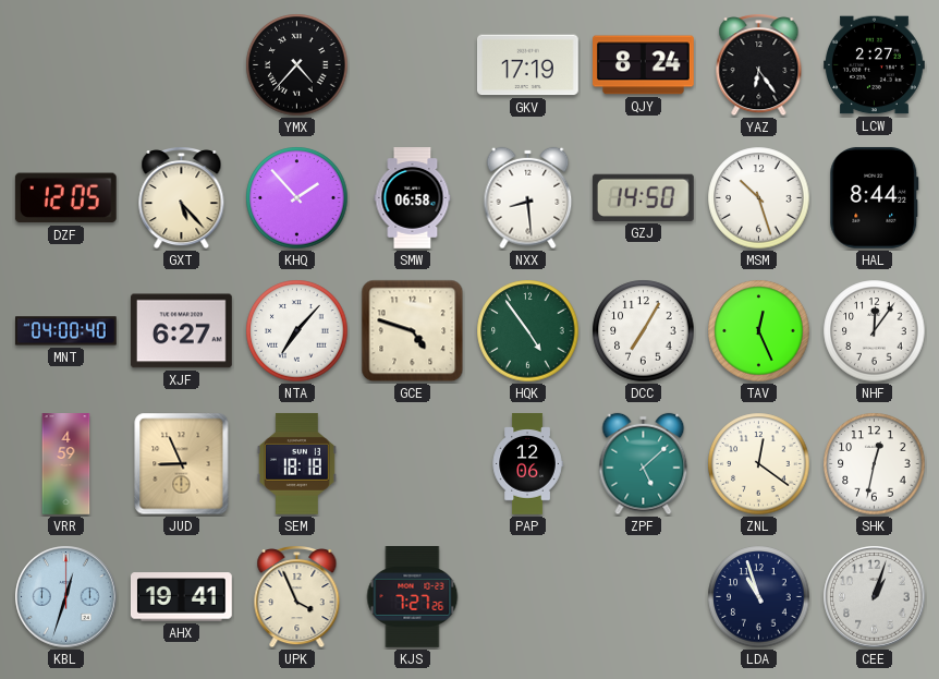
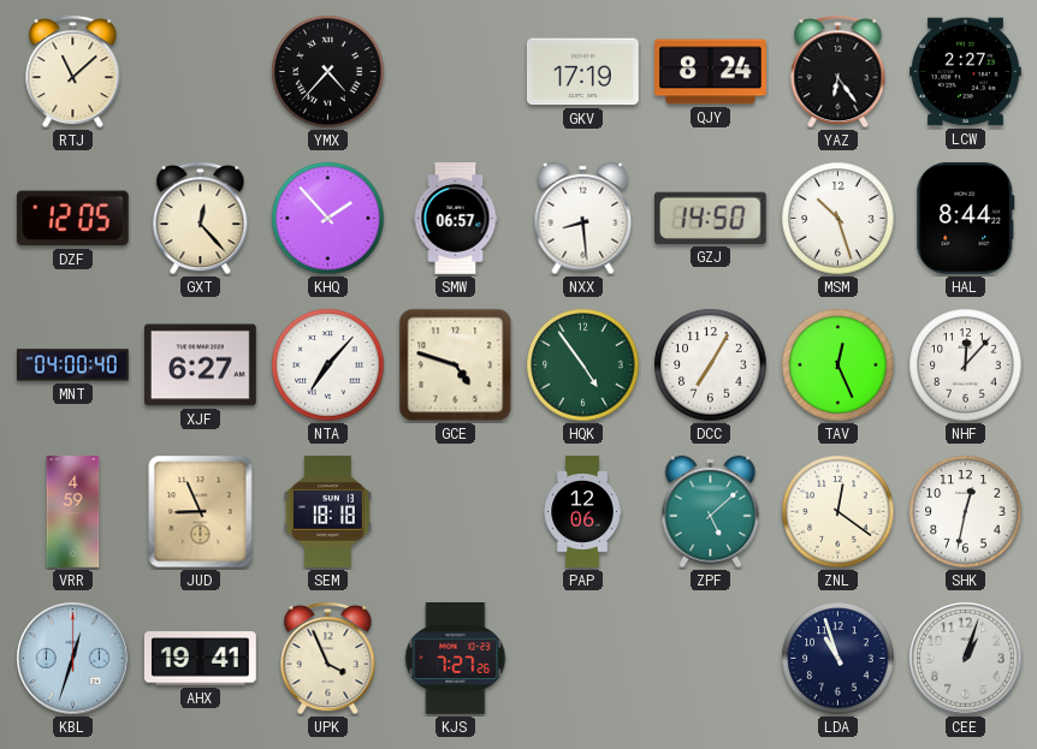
RTJ: none -> 11:08
GXT: 5:23 -> 12:23
SMW: 06:58 -> 06:57
NHF: 12:06 -> 12:07
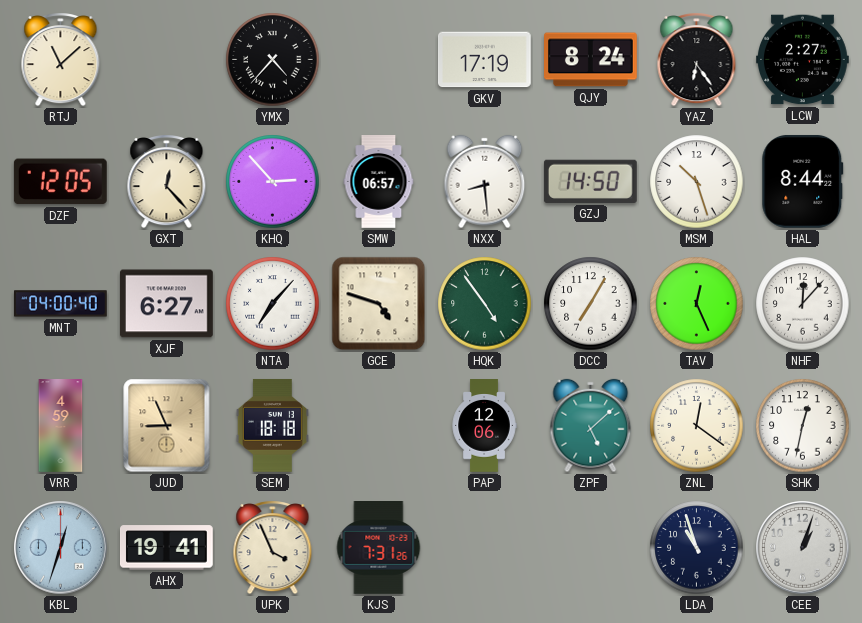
KHQ: 1:53 -> 2:53
KJS: 7:27 -> 7:31
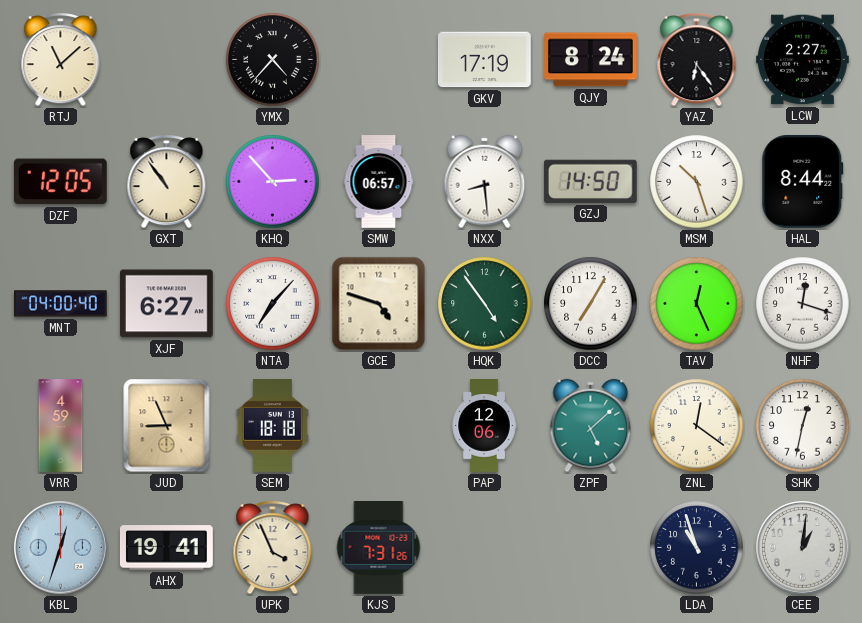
GXT: 12:23 -> 10:54
NHF: 12:07 -> 12:18
CEE: 1:03 -> 1:01
